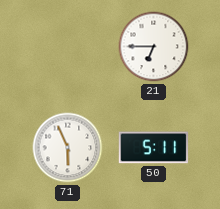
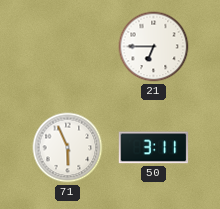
50: 5:11 -> 3:11
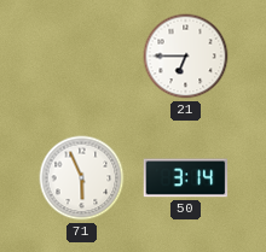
50: 3:11 -> 3:14
